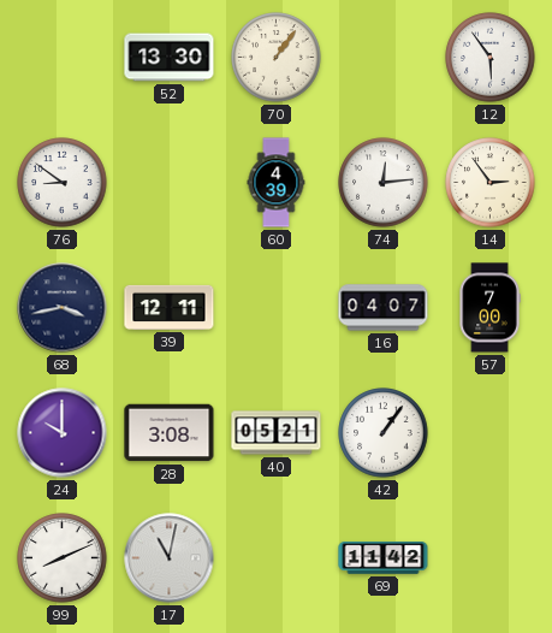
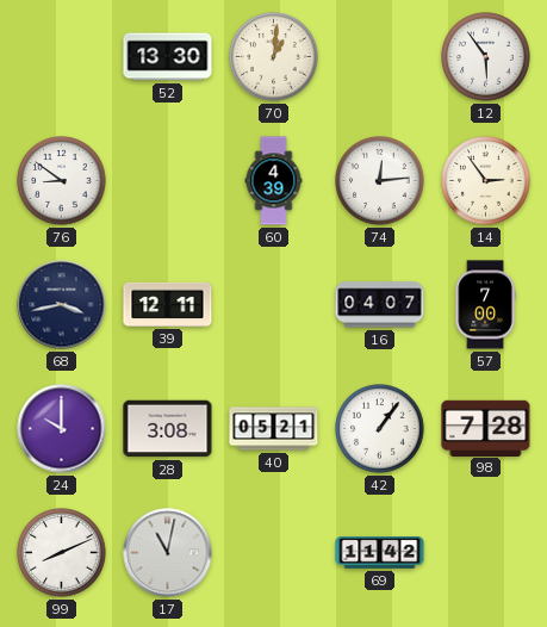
70: 1:06 -> 1:01
98: none -> 7:28
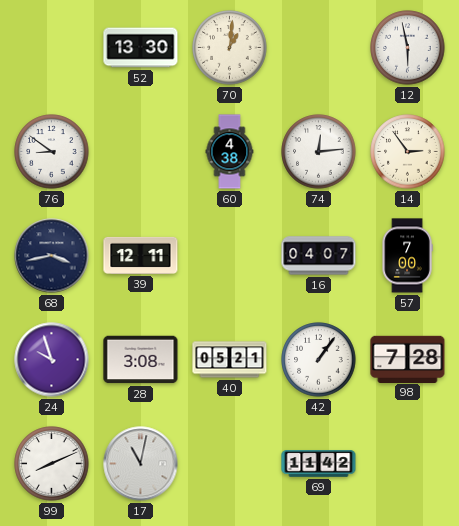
12: 5:54 -> 5:58
60: 4:39 -> 4:38
24: 10:00 -> 9:57
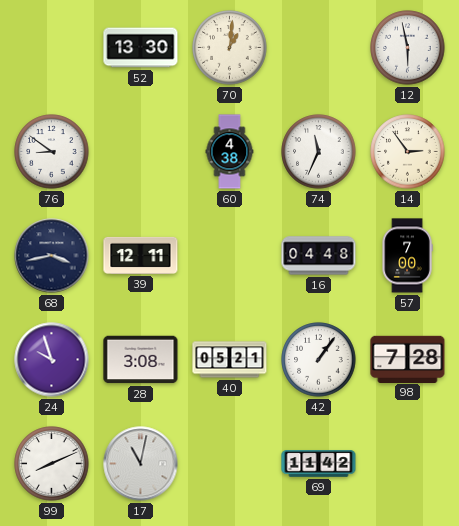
74: 12:14 -> 11:34
16: 04:07 -> 04:48
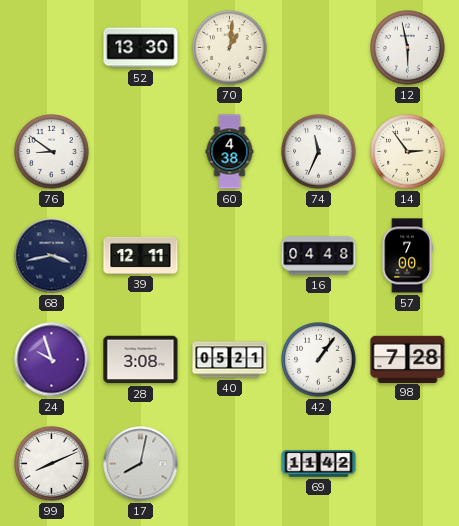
17: 11:02 -> 8:02
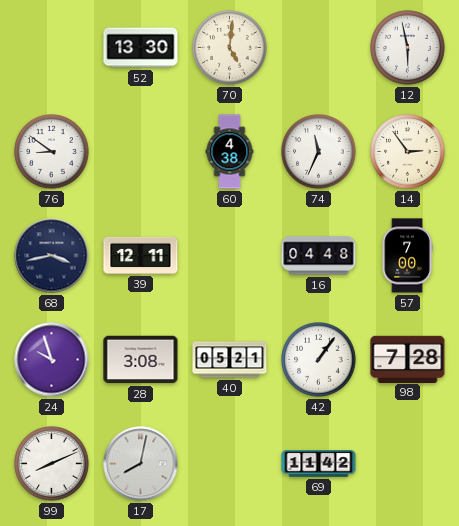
70: 1:01 -> 5:01
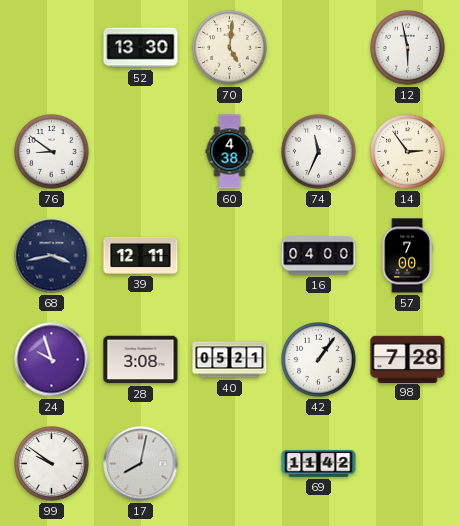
16: 04:48 -> 04:00
99: 8:11 -> 9:51
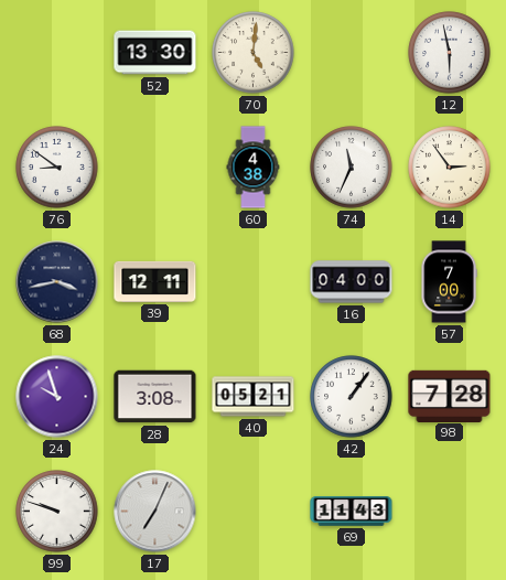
99: 9:51 -> 9:48
17: 8:02 -> 7:04
69: 11:42 -> 11:43
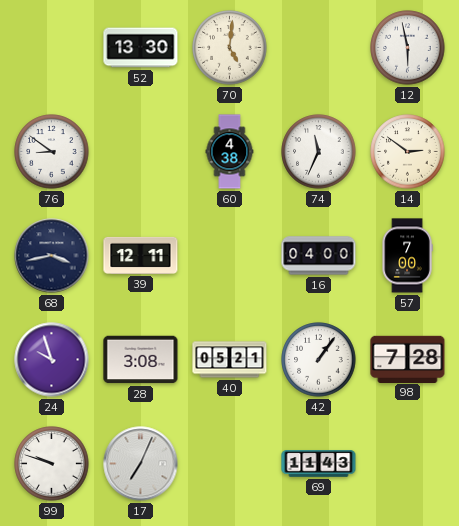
14: 2:54 -> 2:51
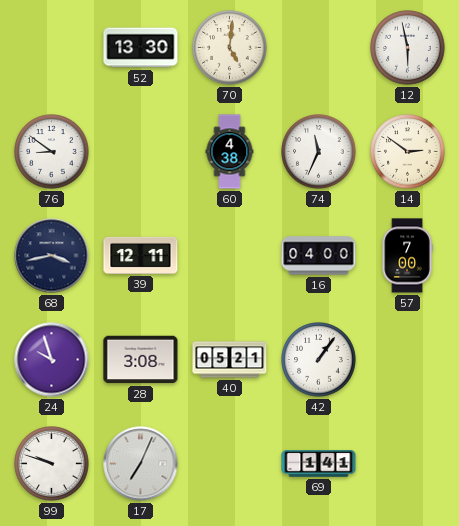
98: 7:28 -> none
69: 11:43 -> 1:41
